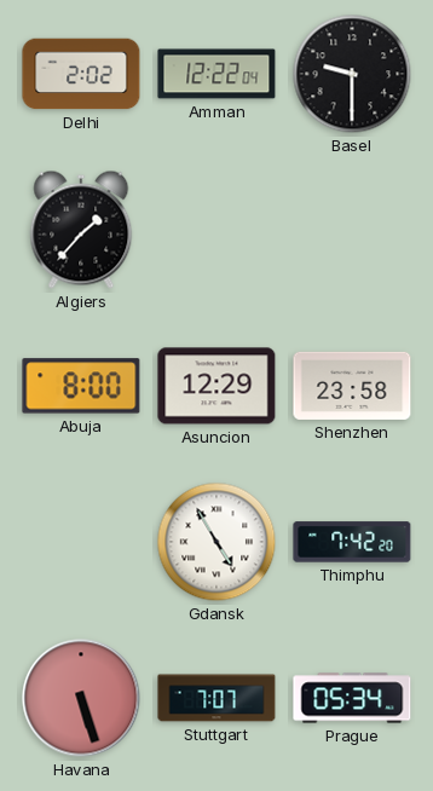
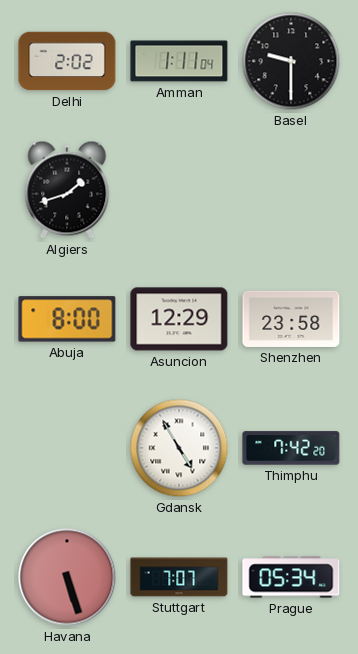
Amman: 12:22 -> 1:11
Algiers: 1:37 -> 1:42
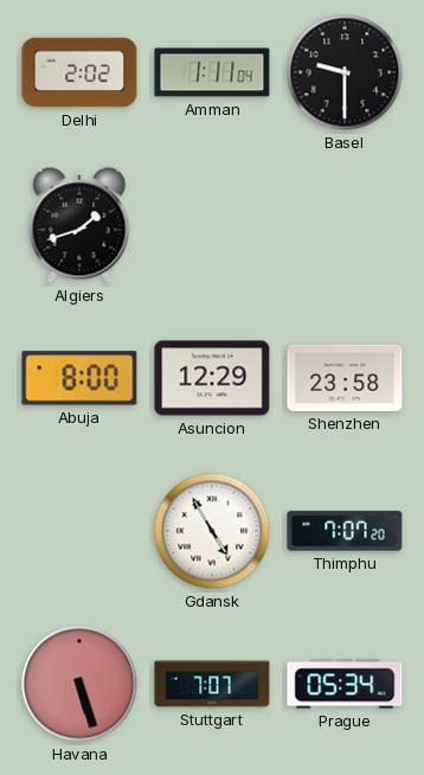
Thimphu: 7:42 -> 7:07
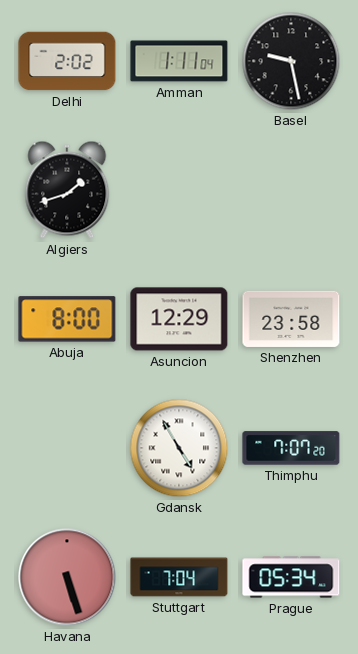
Basel: 9:30 -> 9:28
Stuttgart: 7:07 -> 7:04
